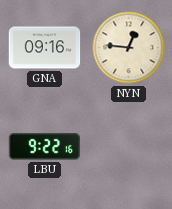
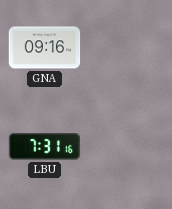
NYN: 12:46 -> none
LBU: 9:22 -> 7:31
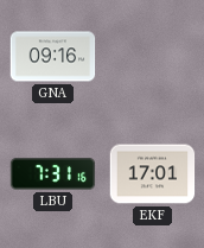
EKF: none -> 17:01
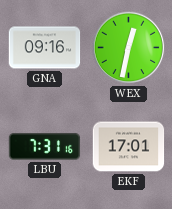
WEX: none -> 12:32
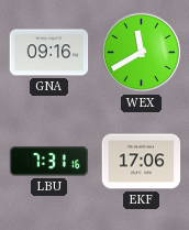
WEX: 12:32 -> 11:40
EKF: 17:01 -> 17:06
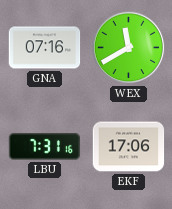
GNA: 09:16 -> 07:16
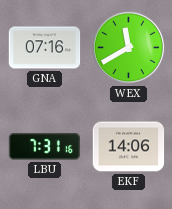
EKF: 17:06 -> 14:06
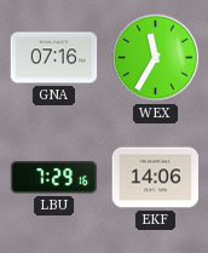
WEX: 11:40 -> 11:35
LBU: 7:31 -> 7:29
